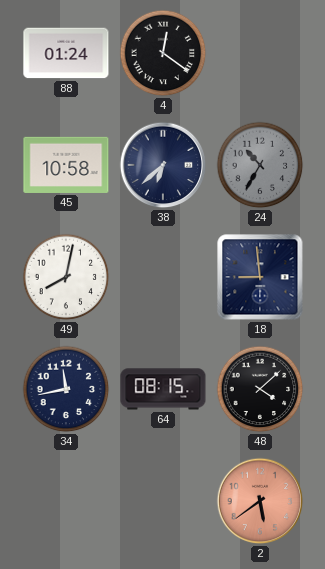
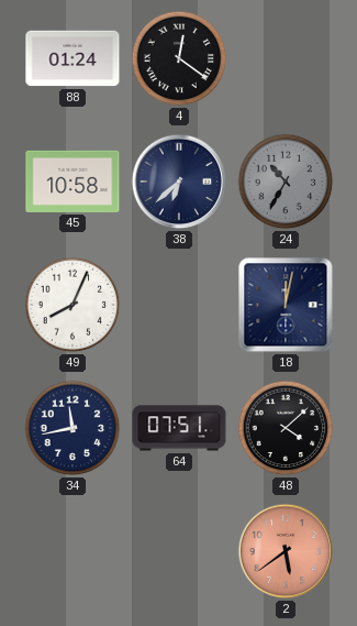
49: 8:02 -> 8:04
18: 8:59 -> 12:02
64: 08:15 -> 07:51
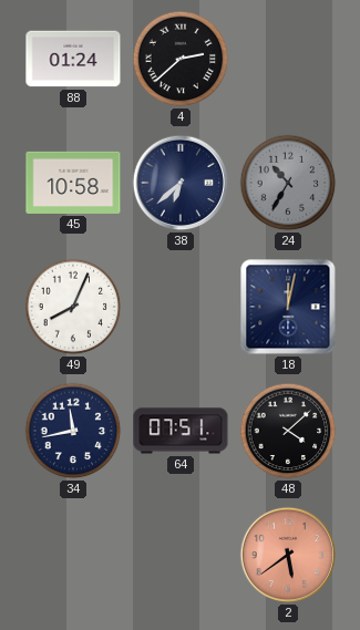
4: 12:21 -> 2:38
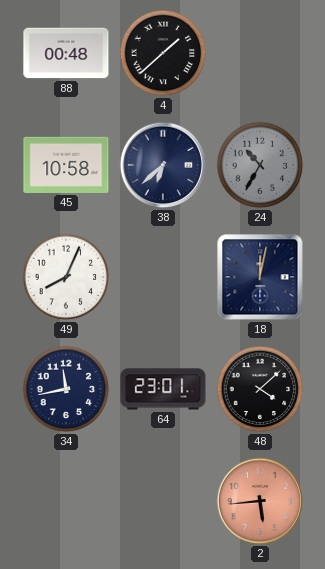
88: 01:24 -> 00:48
4: 2:38 -> 1:38
64: 07:51 -> 23:01
2: 5:39 -> 5:44
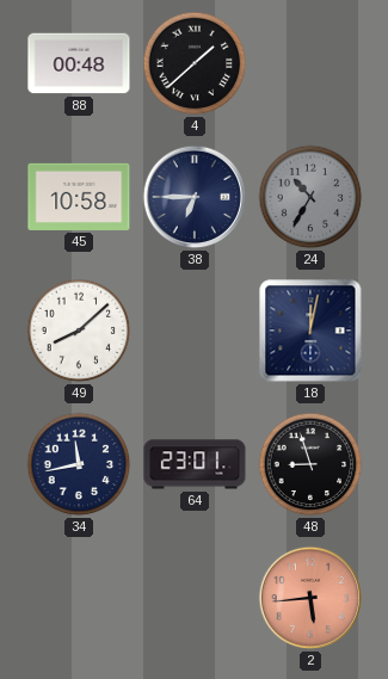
38: 6:38 -> 6:45
49: 8:04 -> 8:08
48: 4:08 -> 8:57
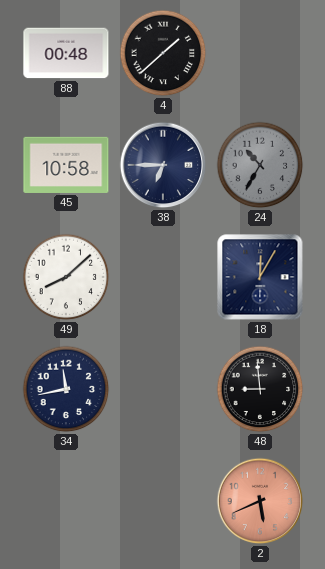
18: 12:02 -> 12:05
64: 23:01 -> none
48: 8:57 -> 8:59
2: 5:44 -> 5:41
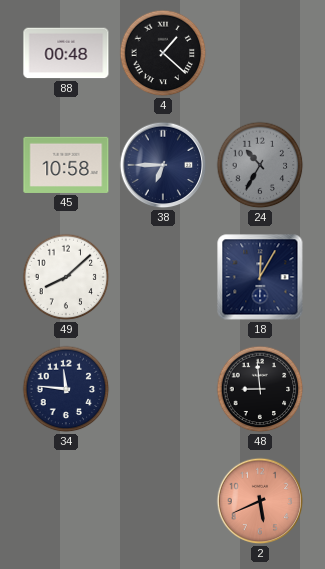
4: 1:38 -> 1:22
34: 11:43 -> 11:46
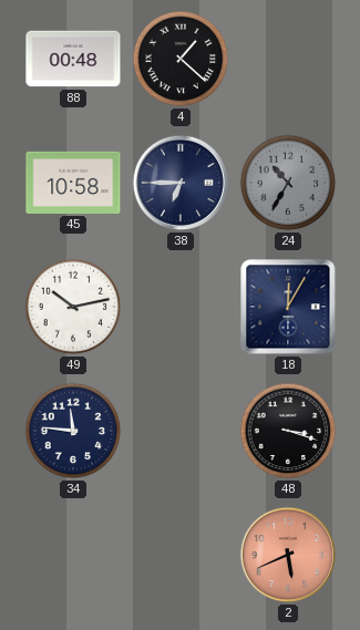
49: 8:08 -> 10:13
48: 8:59 -> 3:18
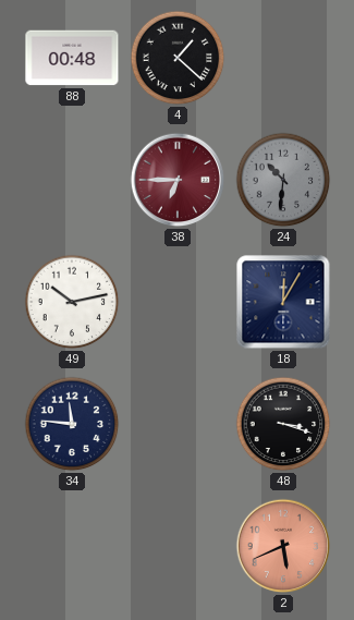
45: 10:58 -> none
38 dial: navy -> burgundy
24: 10:35 -> 10:31
